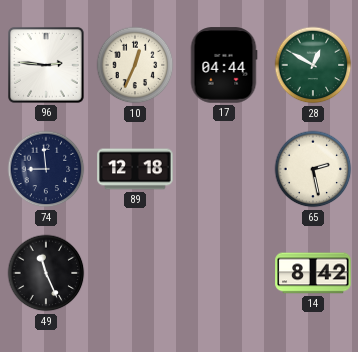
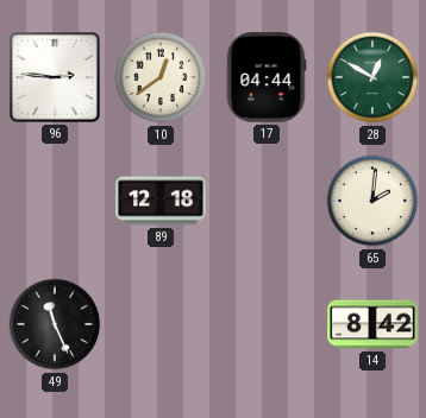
10: 12:34 -> 12:39
74: 8:59 -> none
65: 2:28 -> 2:01
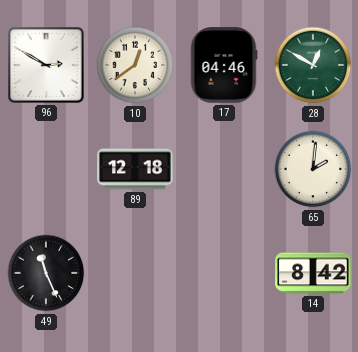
96: 2:46 -> 2:50
17: 04:44 -> 04:46
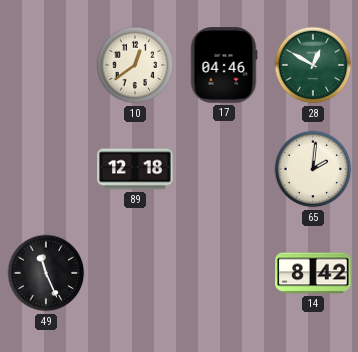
96: 2:50 -> none
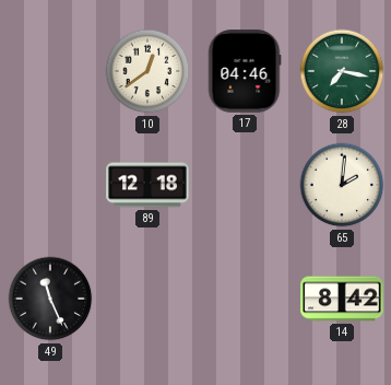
28: 12:50 -> 7:17
